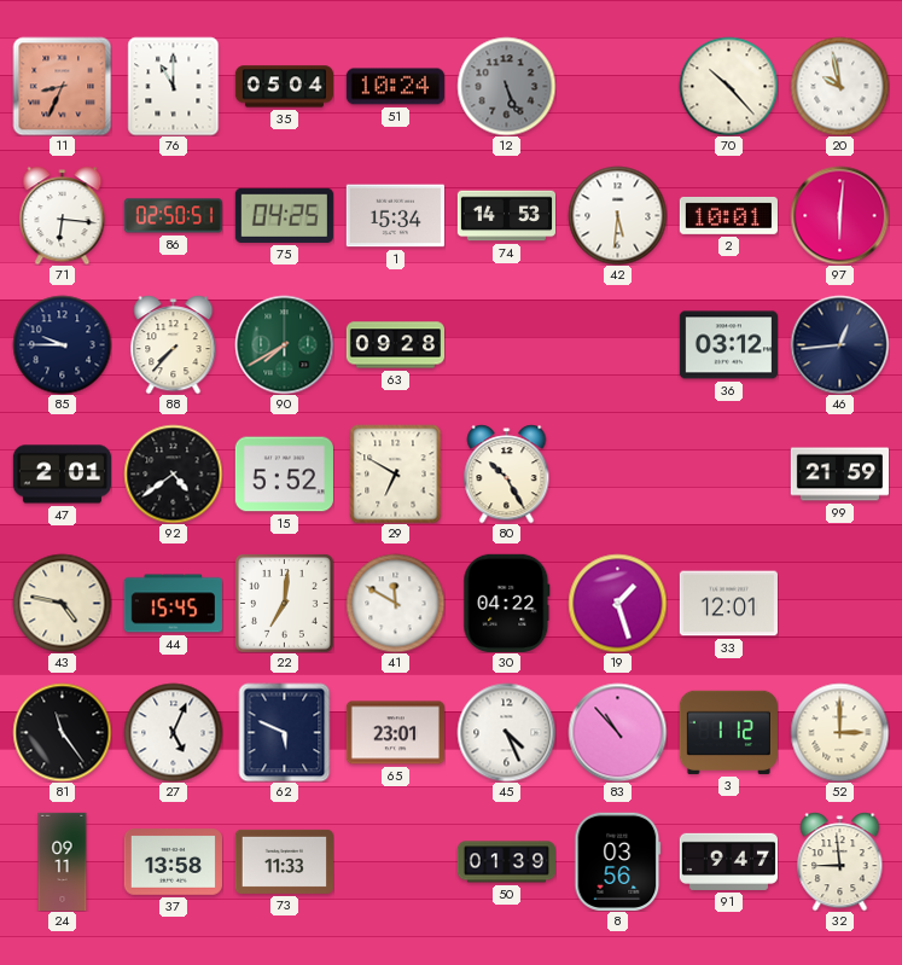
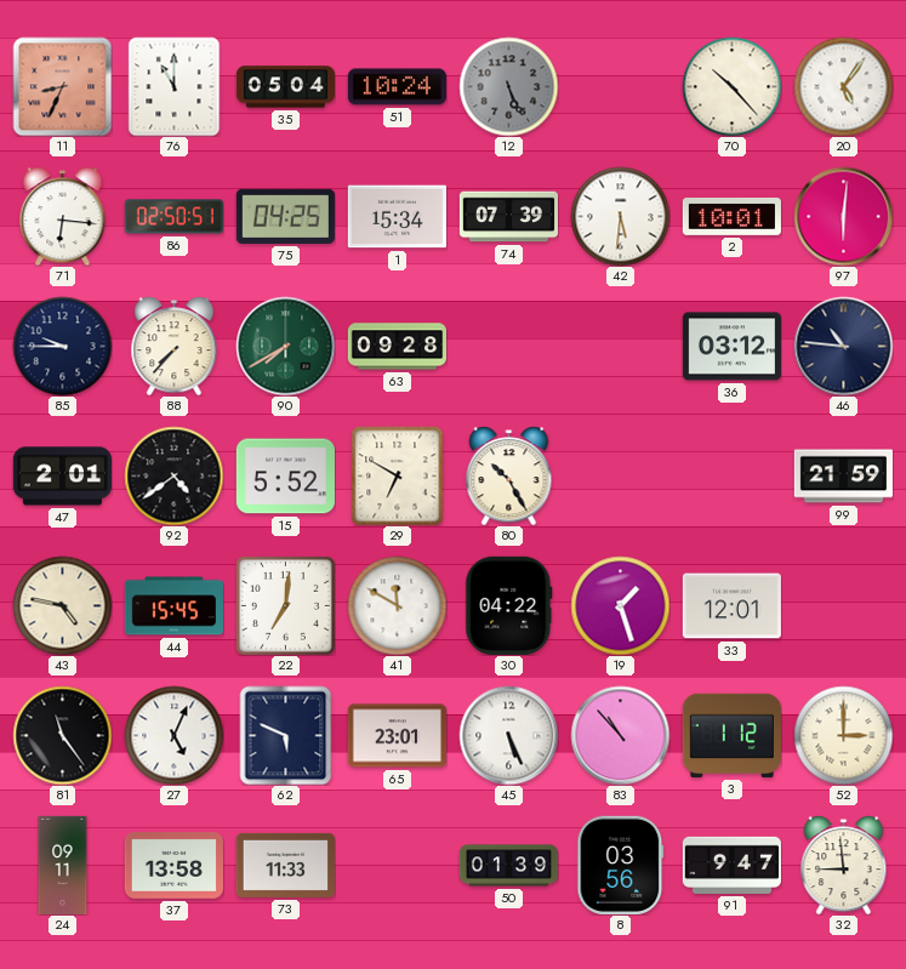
20: 9:58 -> 5:06
74: 14:53 -> 07:39
46: 12:44 -> 10:46
45: 4:26 -> 5:26
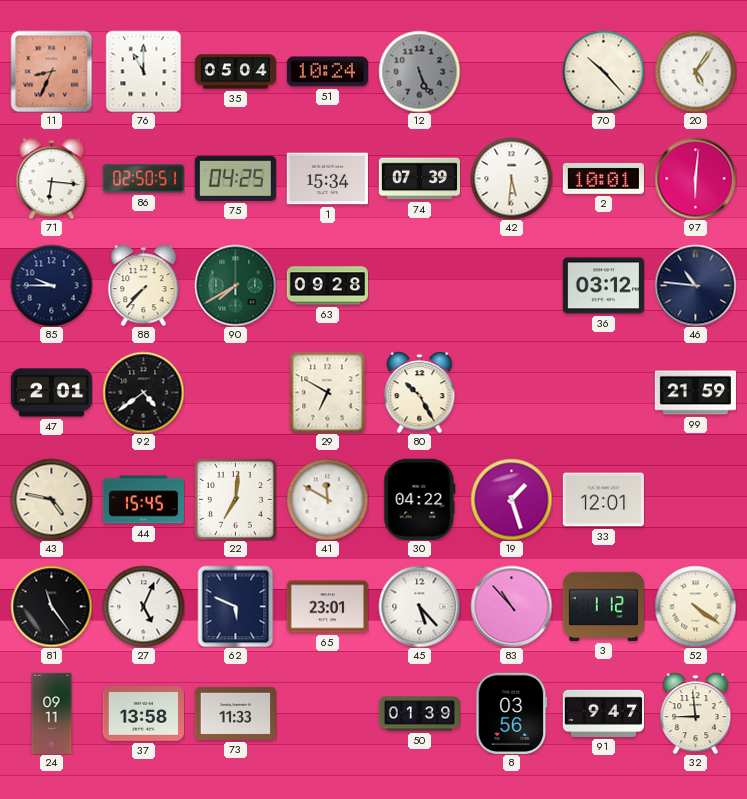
15: 5:52 -> none
45: 5:26 -> 5:23
52: 3:00 -> 4:21
